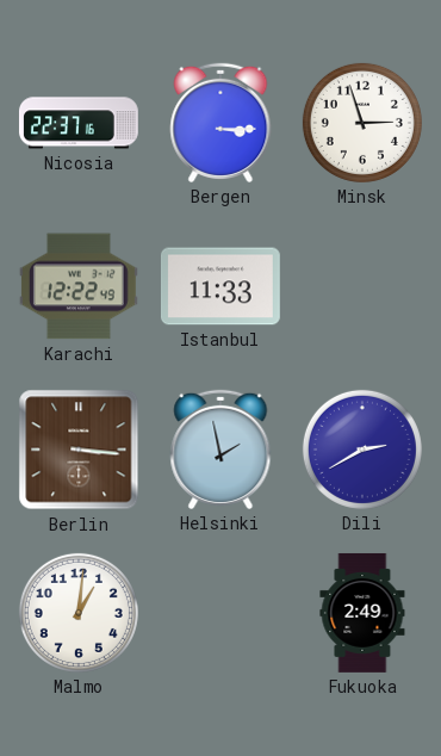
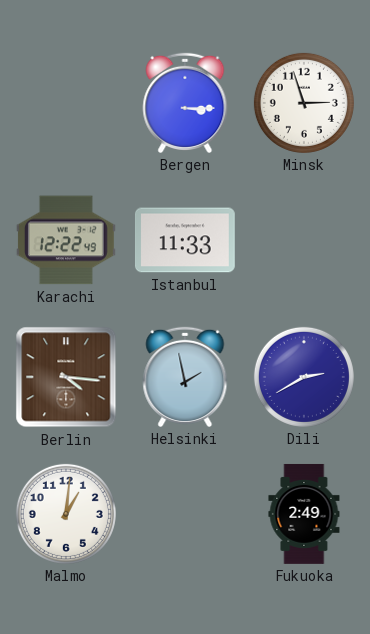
Nicosia: 22:37 -> none
Berlin: 3:16 -> 4:16
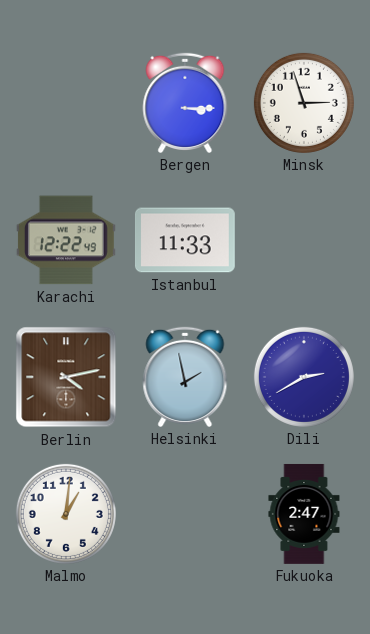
Berlin: 4:16 -> 4:13
Fukuoka: 2:49 -> 2:47
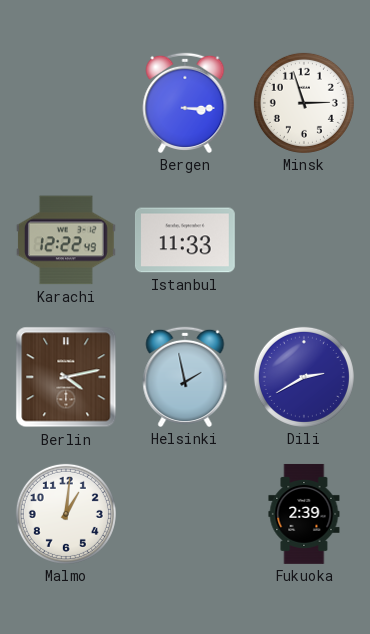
Fukuoka: 2:47 -> 2:39
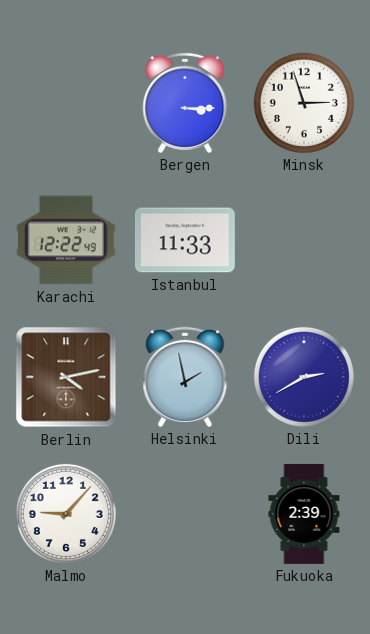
Malmo: 1:01 -> 9:07
